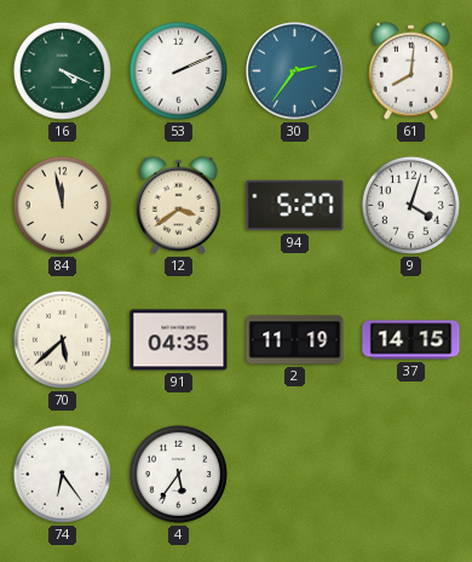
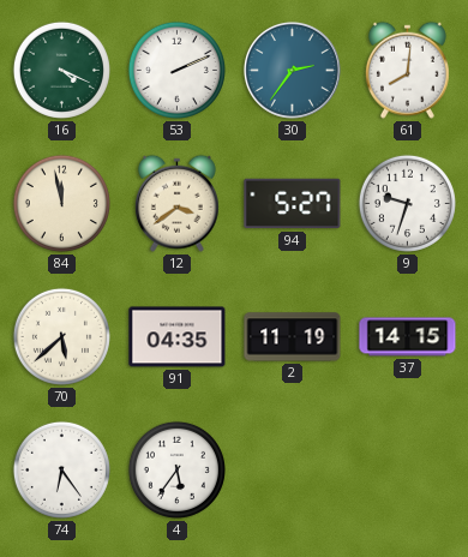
9: 4:03 -> 9:33
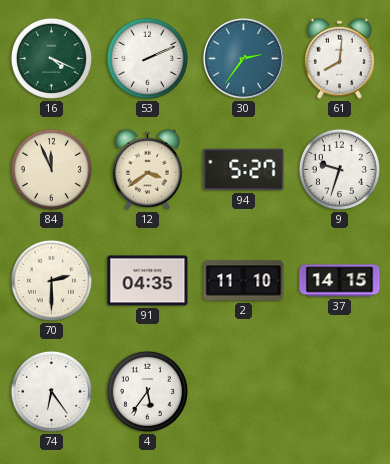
84: 11:58 -> 11:56
70: 5:38 -> 2:30
2: 11:19 -> 11:10
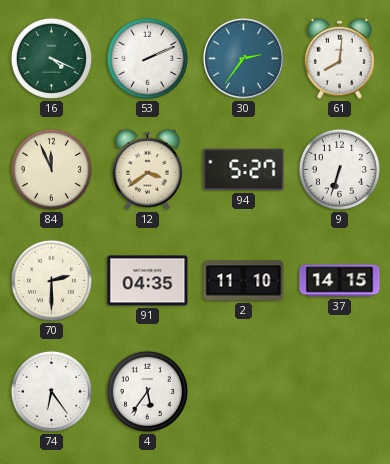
9: 9:33 -> 6:33
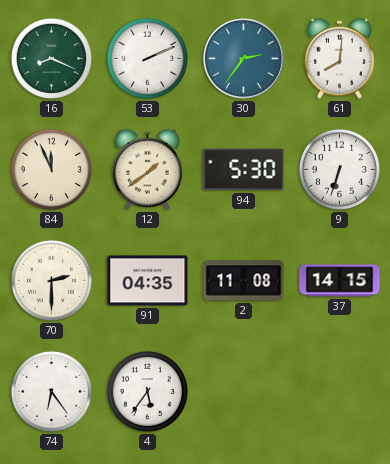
16: 4:19 -> 8:19
12: 3:39 -> 1:39
94: 5:27 -> 5:30
2: 11:10 -> 11:08
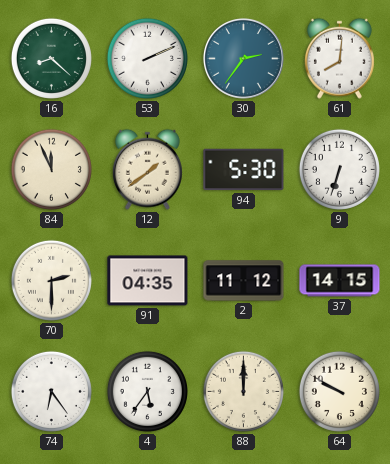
16: 8:19 -> 8:22
2: 11:08 -> 11:12
88: none -> 12:00
64: none -> 9:50
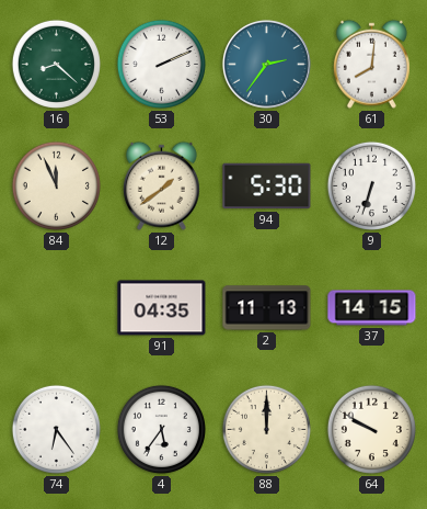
70: 2:30 -> none
2: 11:12 -> 11:13
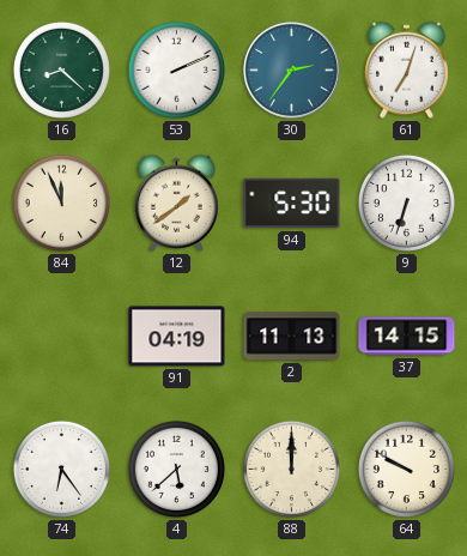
61: 8:01 -> 7:03
91: 04:35 -> 04:19
4: 5:36 -> 5:38
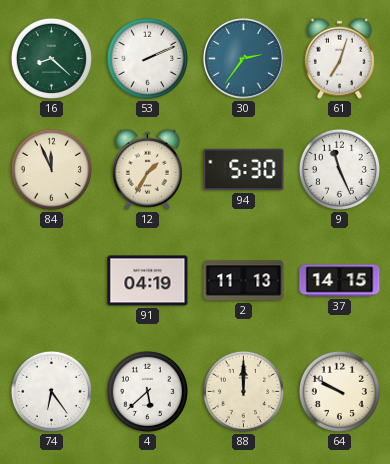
12: 1:39 -> 1:35
9: 6:33 -> 11:26
